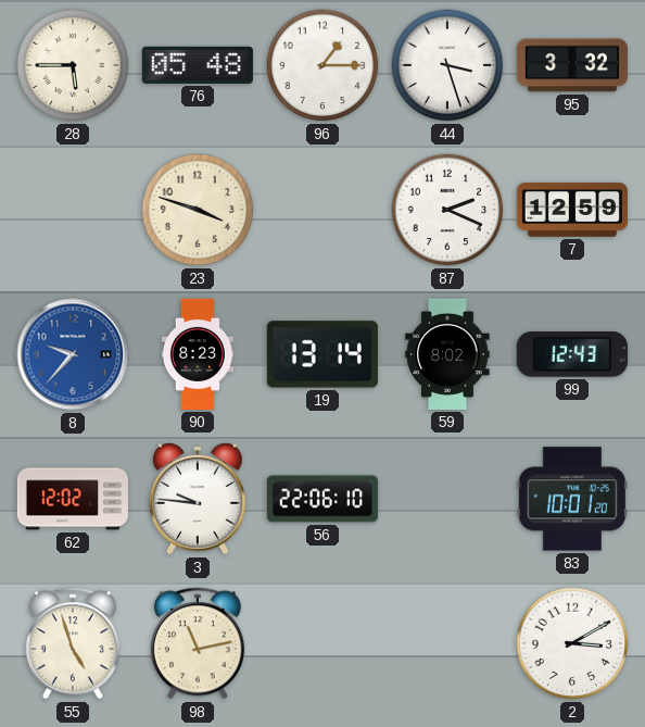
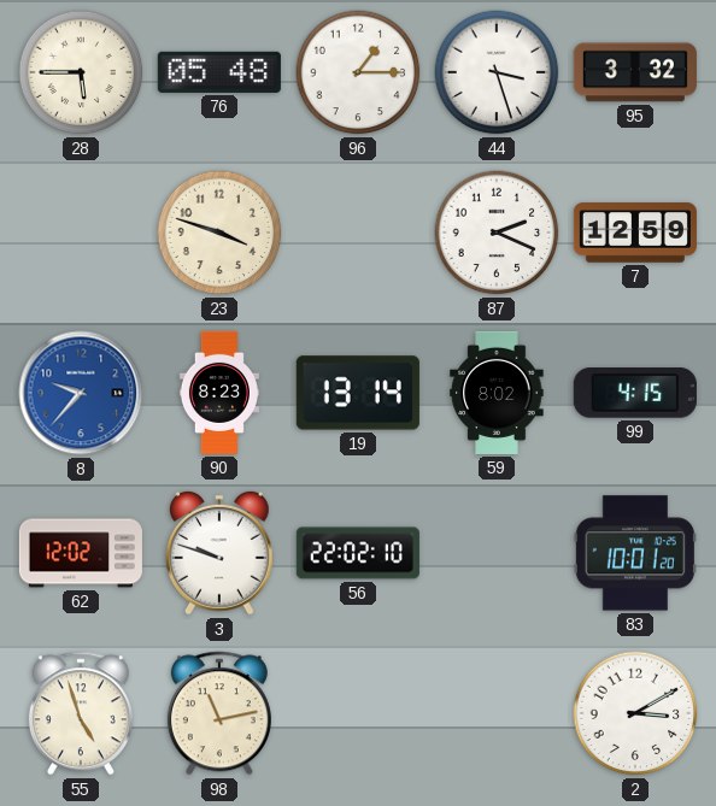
99: 12:43 -> 4:15
3: 9:46 -> 9:48
56: 22:06 -> 22:02
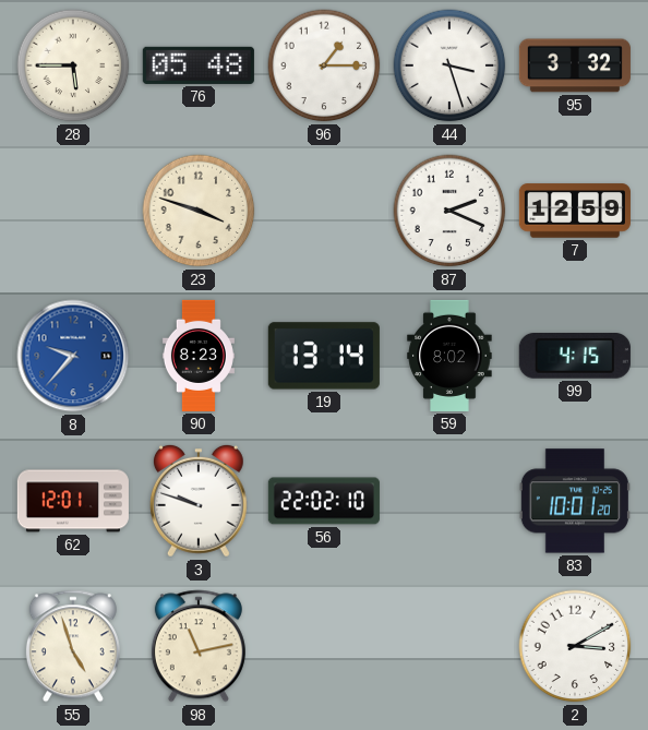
62: 12:02 -> 12:01
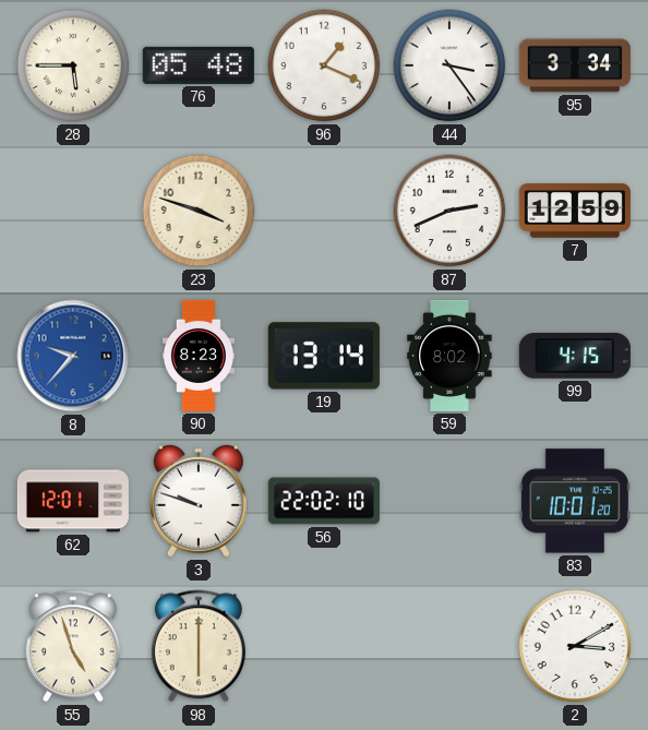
96: 1:15 -> 1:19
44: 3:27 -> 3:24
95: 3:32 -> 3:34
87: 2:19 -> 2:41
98: 11:13 -> 6:00
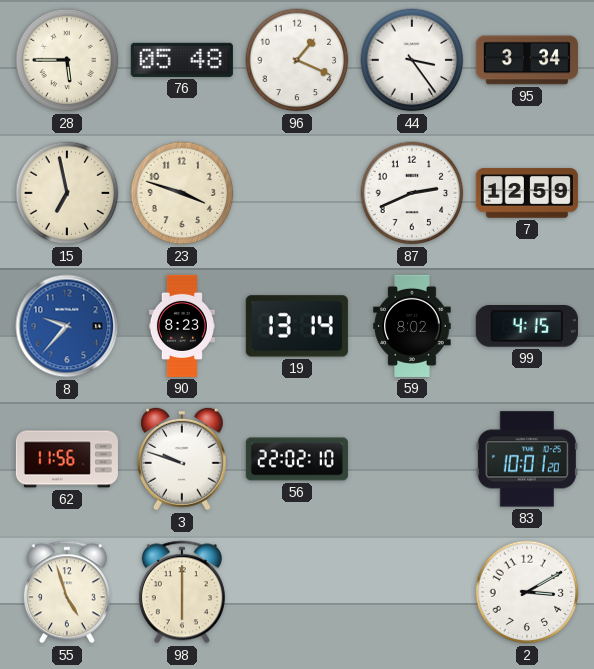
15: none -> 6:58
62: 12:01 -> 11:56
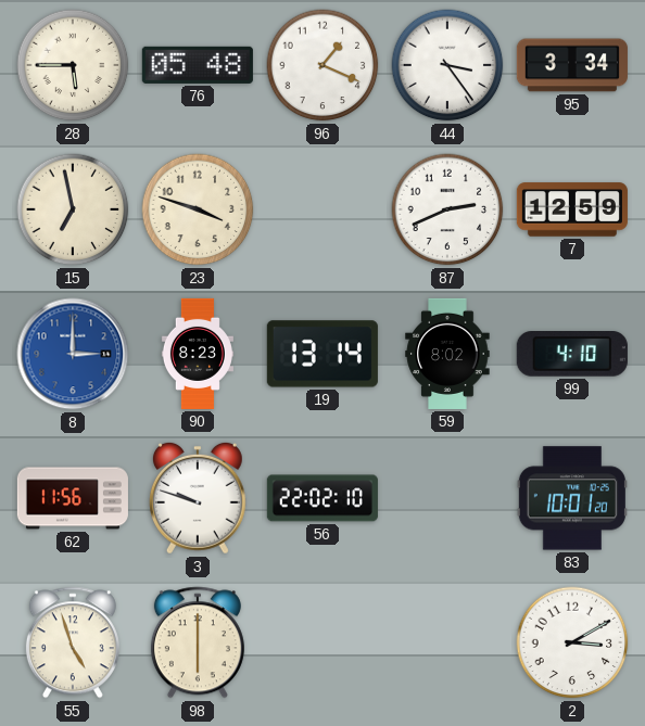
8: 9:37 -> 3:00
99: 4:15 -> 4:10
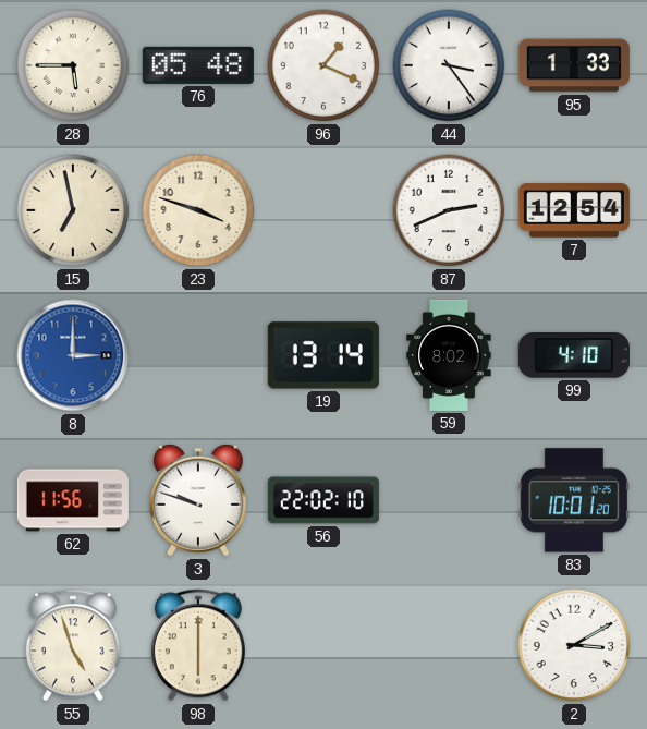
95: 3:34 -> 1:33
7: 12:59 -> 12:54
90: 8:23 -> none
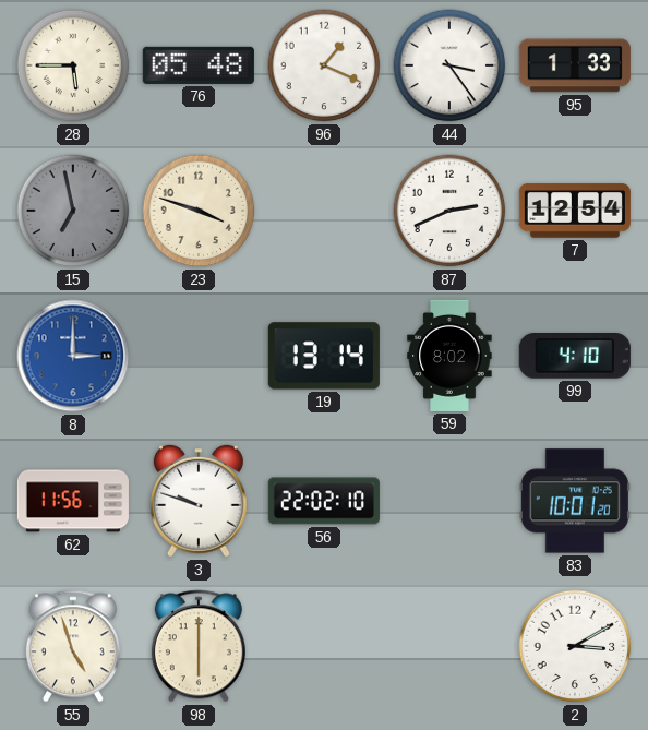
15 dial: cream -> grey
